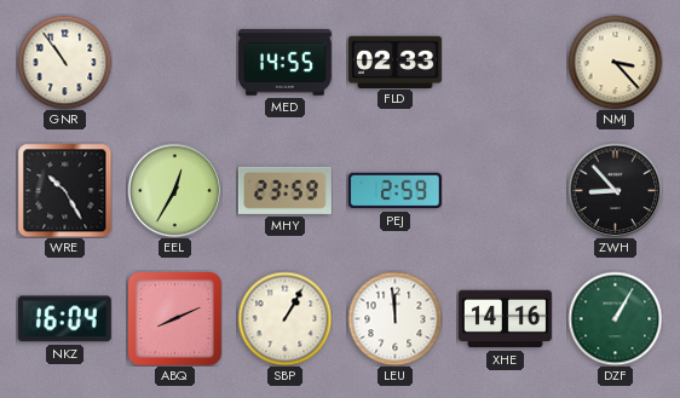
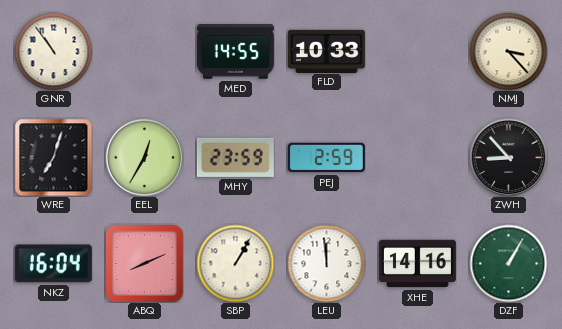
FLD: 02:33 -> 10:33
WRE: 10:25 -> 7:03
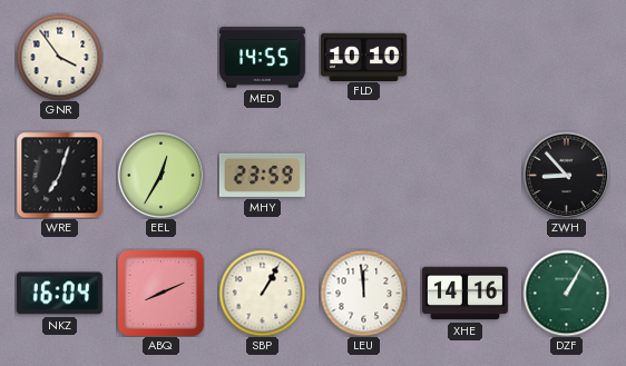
GNR: 10:54 -> 3:54
FLD: 10:33 -> 10:10
NMJ: 3:23 -> none
PEJ: 2:59 -> none
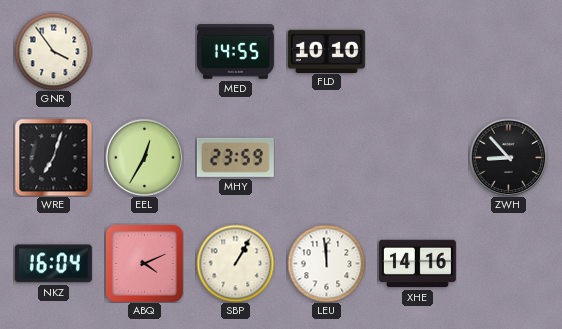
ABQ: 8:11 -> 4:11
DZF: 1:05 -> none
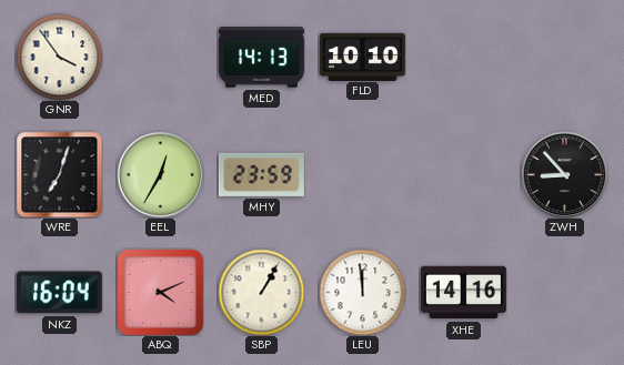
MED: 14:55 -> 14:13
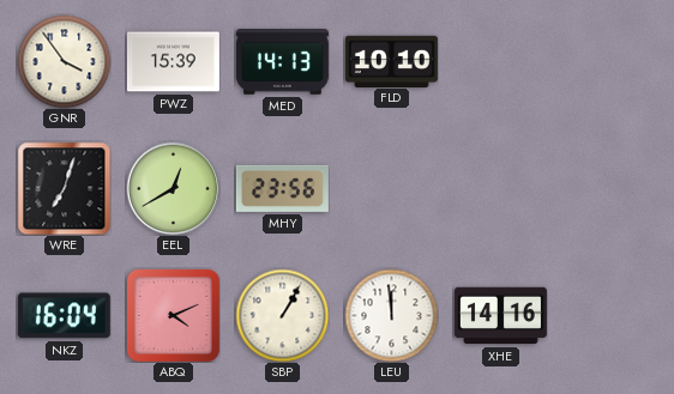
PWZ: none -> 15:39
EEL: 12:35 -> 12:40
MHY: 23:59 -> 23:56
ZWH: 8:53 -> none
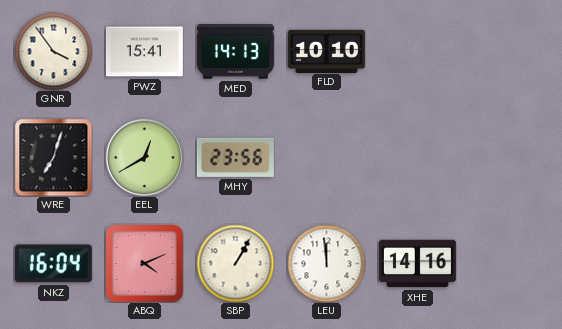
PWZ: 15:39 -> 15:41
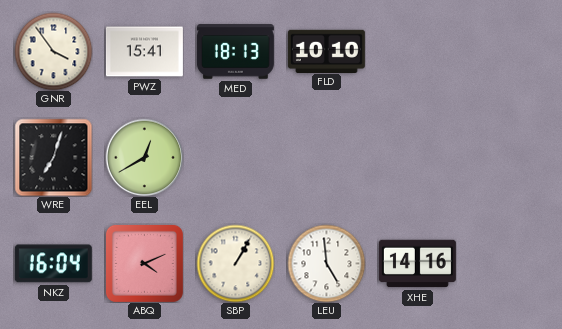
MED: 14:13 -> 18:13
MHY: 23:56 -> none
LEU: 11:59 -> 4:59
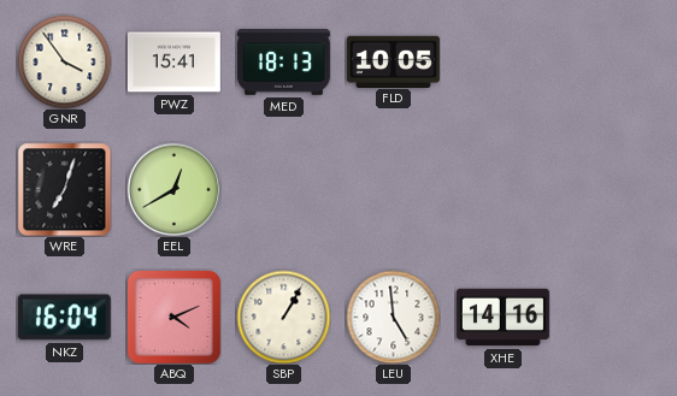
FLD: 10:10 -> 10:05
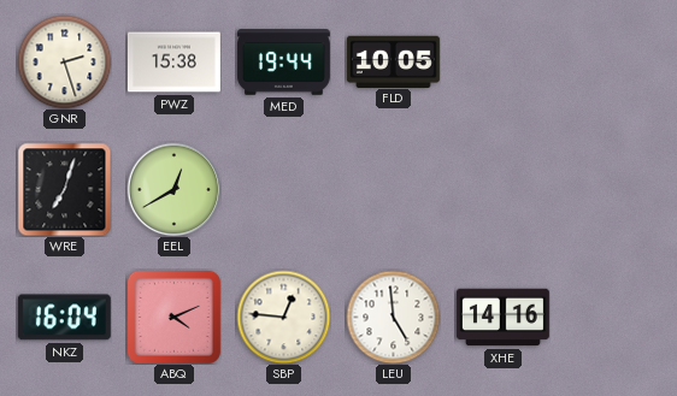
GNR: 3:54 -> 2:27
PWZ: 15:41 -> 15:38
MED: 18:13 -> 19:44
SBP: 1:05 -> 12:46
